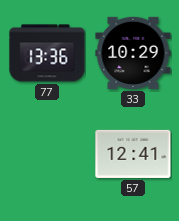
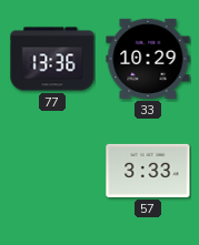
57: 12:41 -> 3:33
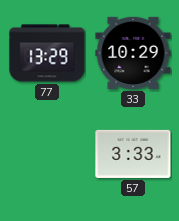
77: 13:36 -> 13:29
